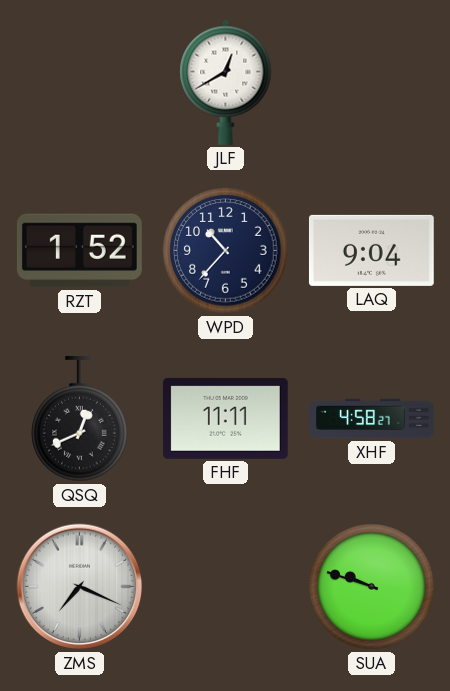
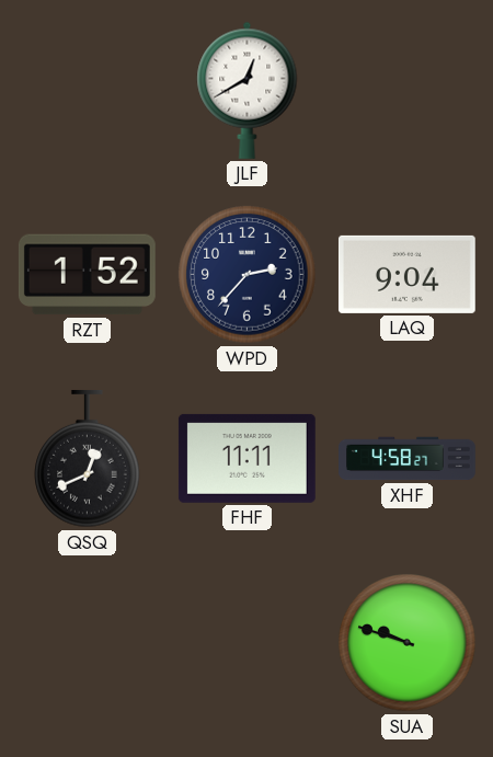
WPD: 10:37 -> 2:37
ZMS: 7:19 -> none
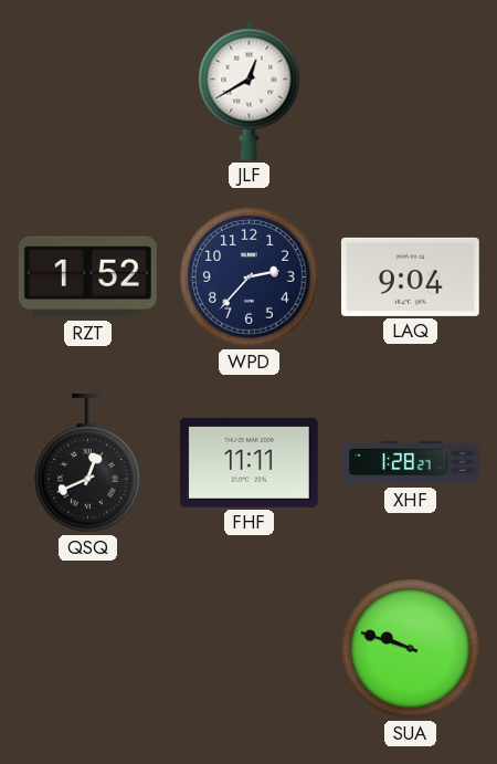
XHF: 4:58 -> 1:28
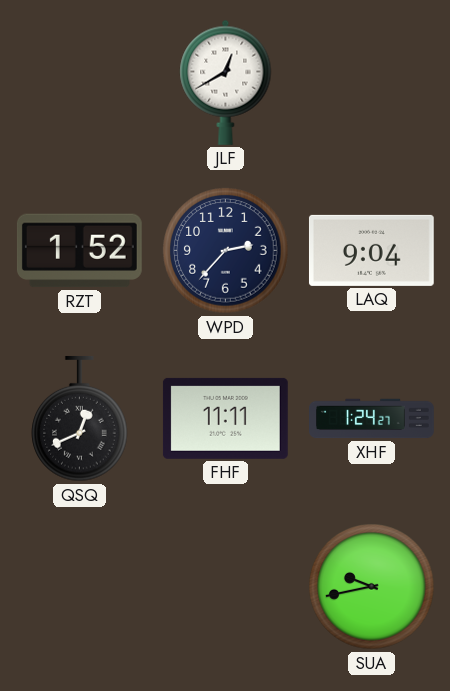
XHF: 1:28 -> 1:24
SUA: 9:48 -> 9:43
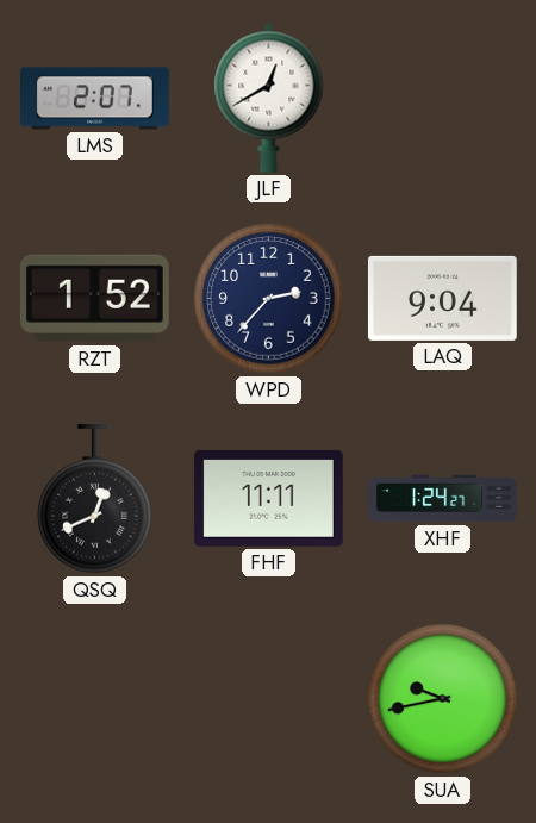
LMS: none -> 2:07
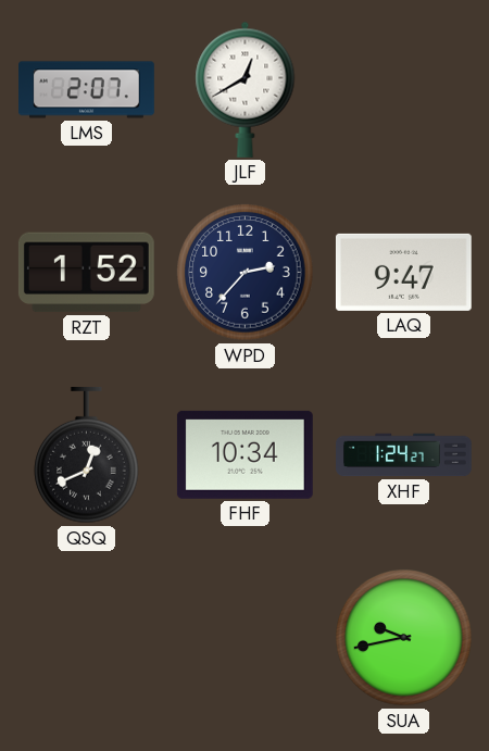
LAQ: 9:04 -> 9:47
FHF: 11:11 -> 10:34
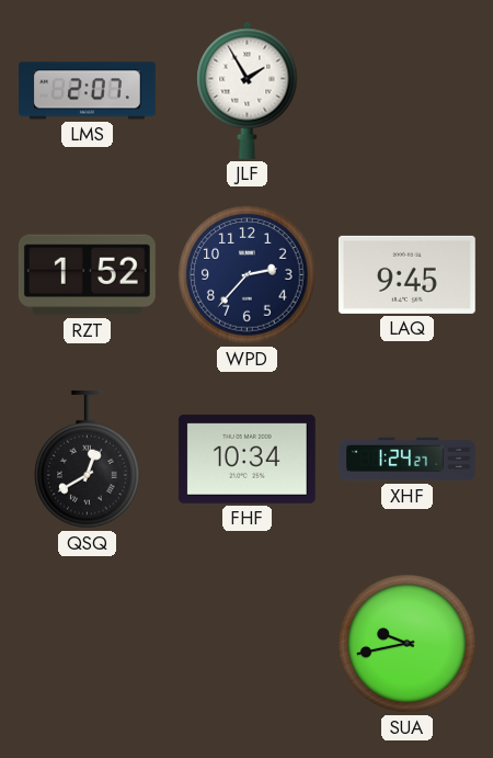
JLF: 12:40 -> 1:55
LAQ: 9:47 -> 9:45
QSQ: 12:41 -> 12:40
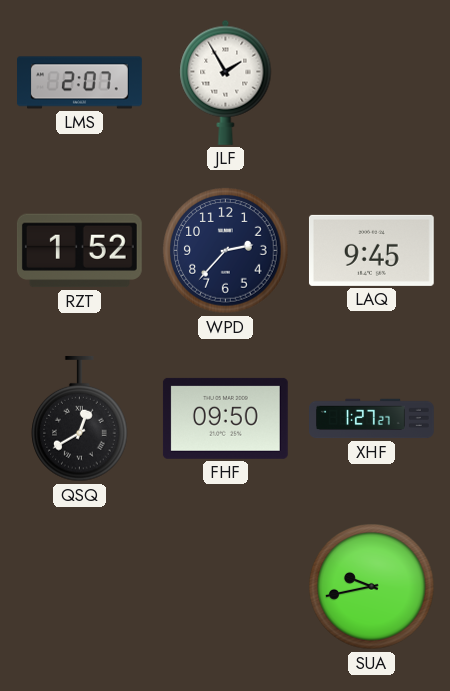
FHF: 10:34 -> 09:50
XHF: 1:24 -> 1:27
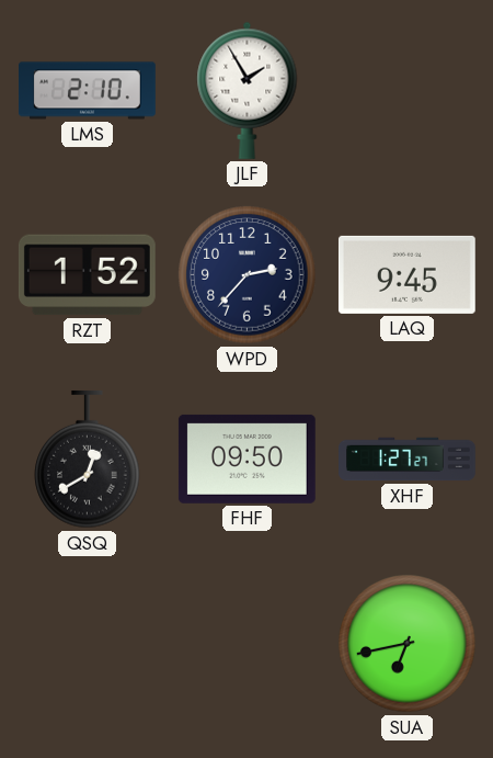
LMS: 2:07 -> 2:10
SUA: 9:43 -> 6:43
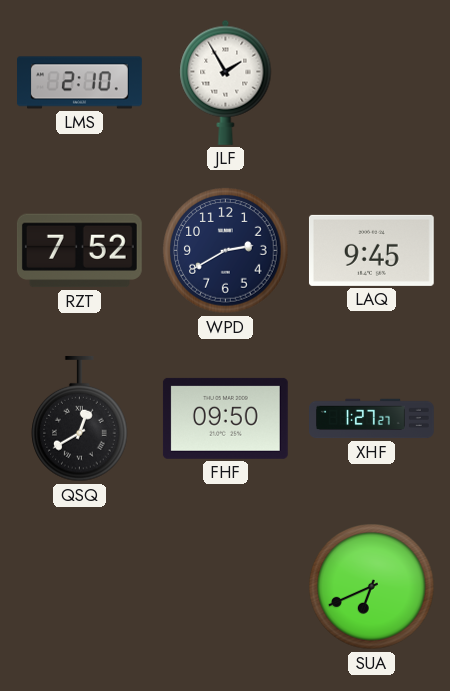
RZT: 1:52 -> 7:52
WPD: 2:37 -> 2:40
SUA: 6:43 -> 6:41
